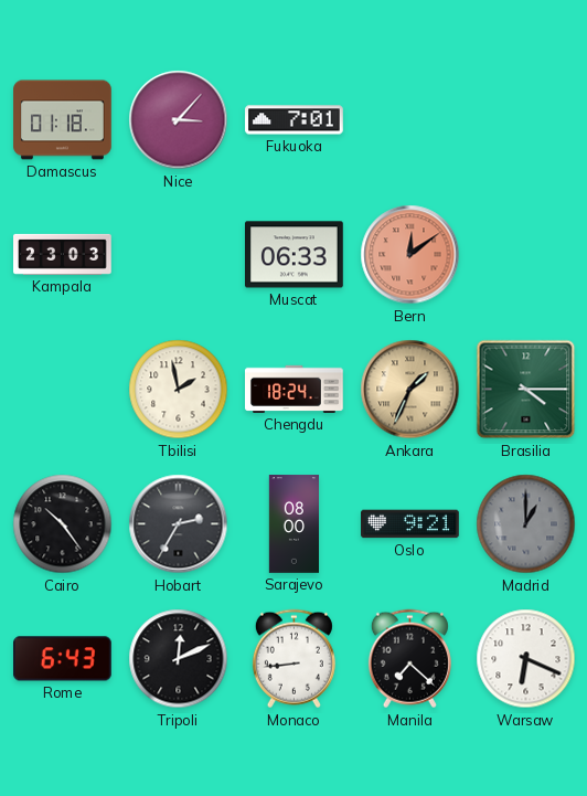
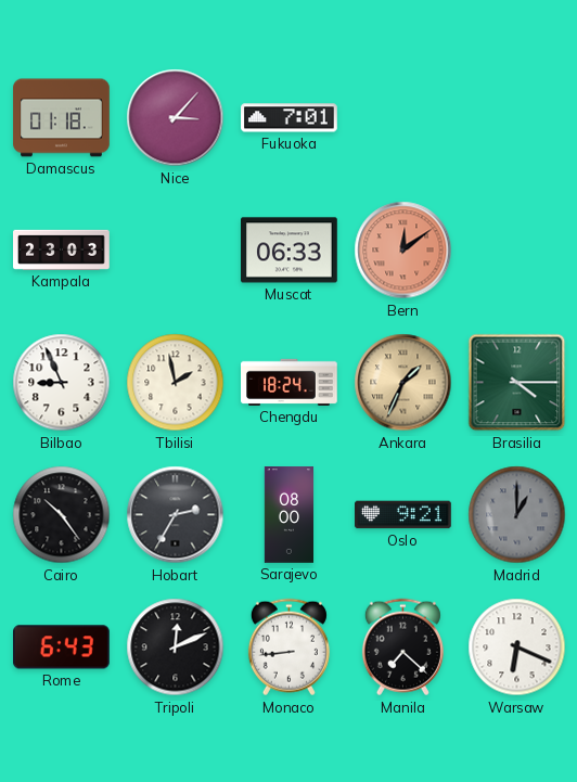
Bilbao: none -> 8:56
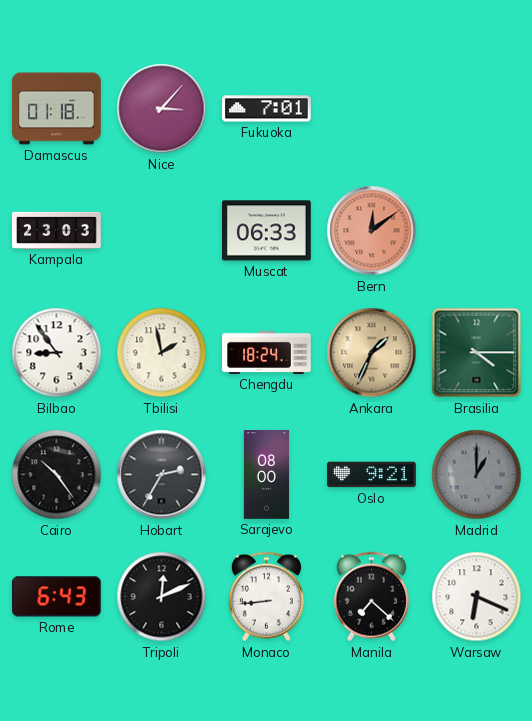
Bilbao: 8:56 -> 8:54
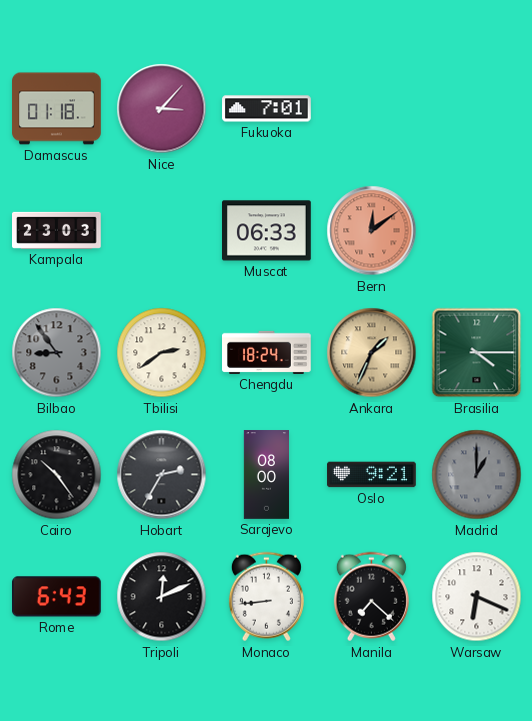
Bilbao dial: white -> grey
Tbilisi: 1:58 -> 2:39
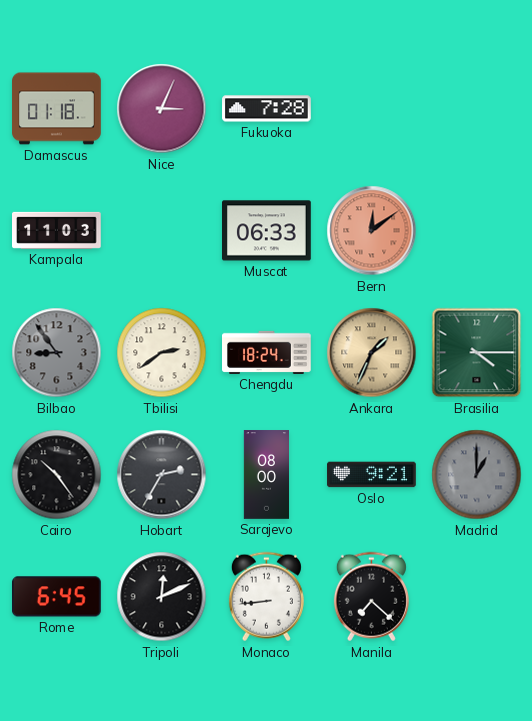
Nice: 3:07 -> 3:04
Fukuoka: 7:01 -> 7:28
Kampala: 23:03 -> 11:03
Rome: 6:43 -> 6:45
Warsaw: 6:19 -> none
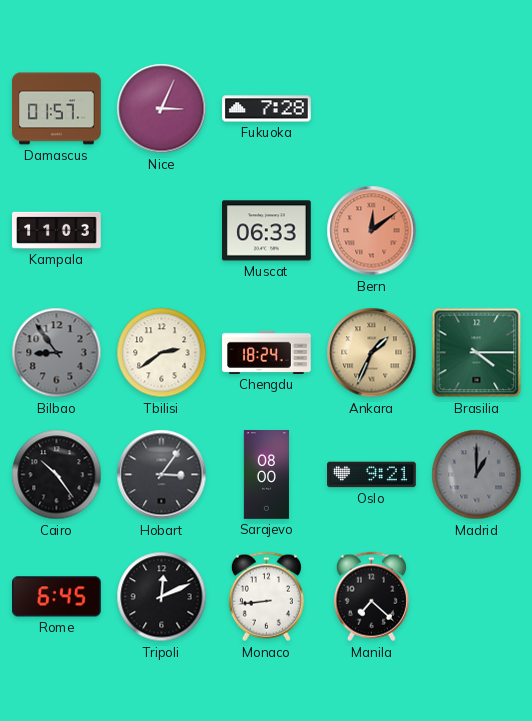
Damascus: 01:18 -> 01:57
Hobart: 2:35 -> 3:06
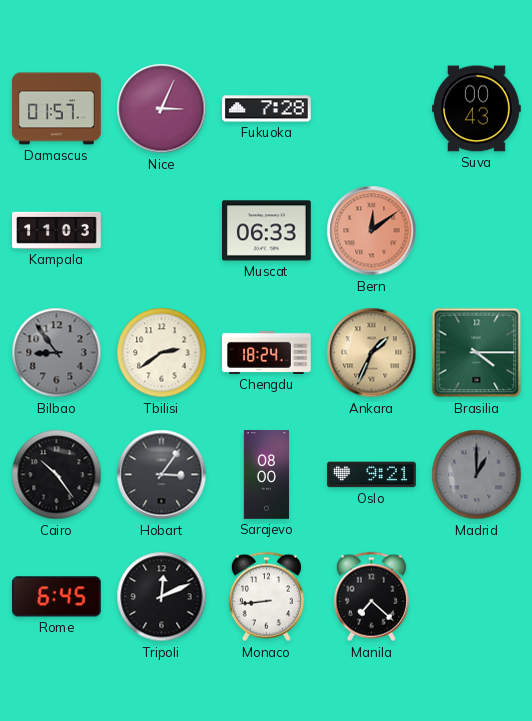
Suva: none -> 00:43
